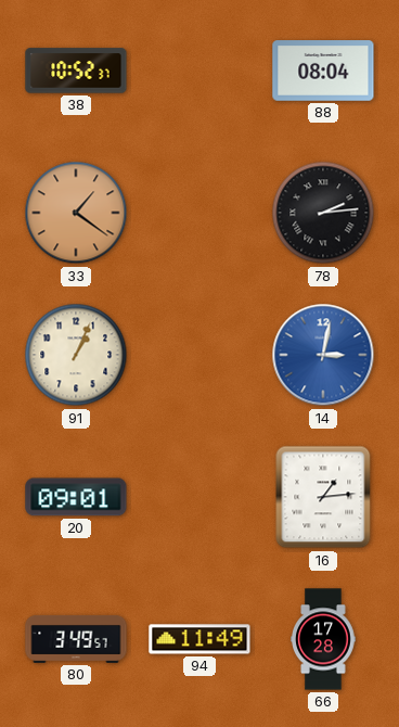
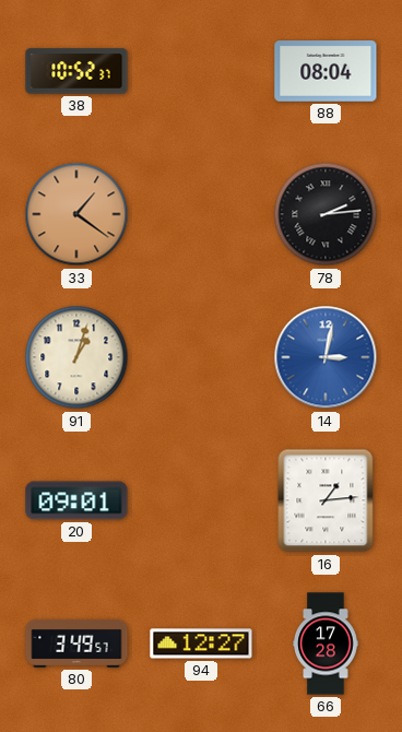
91: 1:04 -> 1:03
94: 11:49 -> 12:27
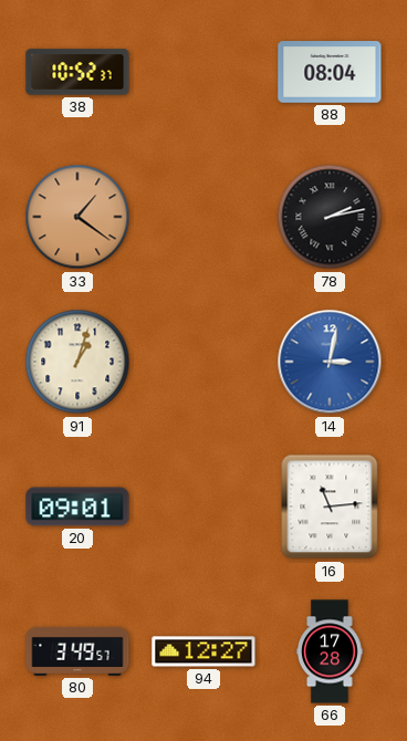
78: 2:14 -> 2:13
16: 1:14 -> 11:14
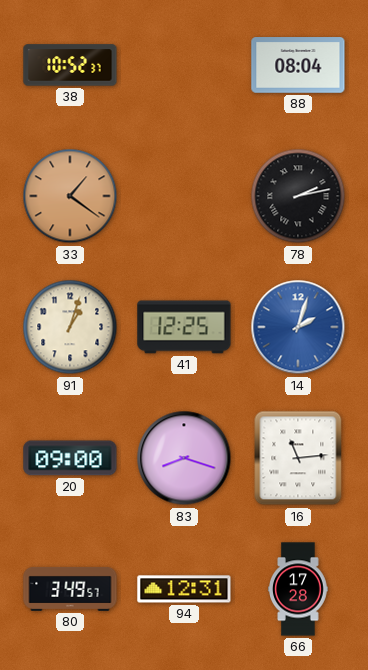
41: none -> 12:25
14: 3:02 -> 2:03
20: 09:01 -> 09:00
83: none -> 8:18
94: 12:27 -> 12:31
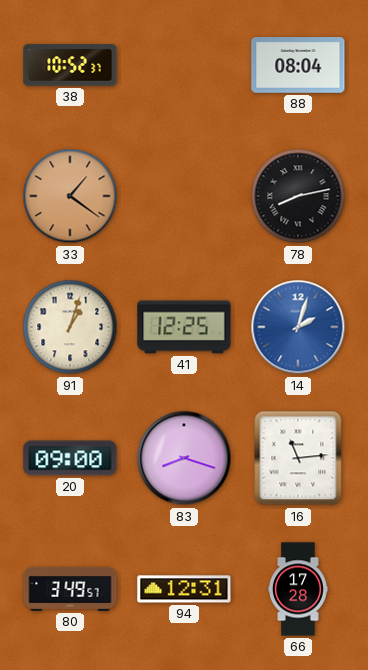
78: 2:13 -> 8:13
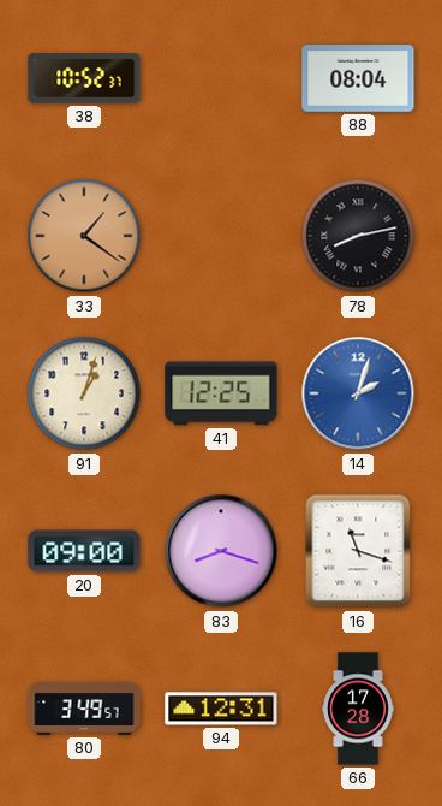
16: 11:14 -> 11:18
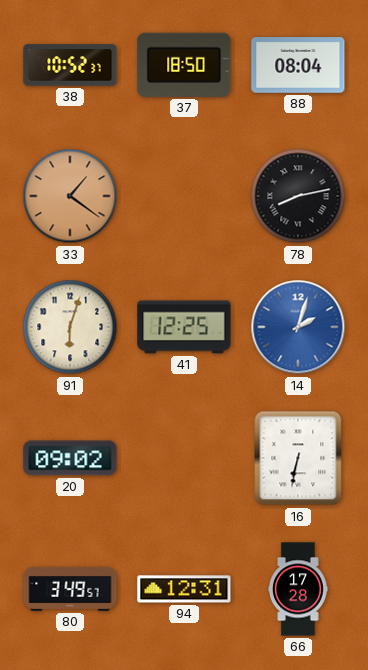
37: none -> 18:50
91: 1:03 -> 6:03
20: 09:00 -> 09:02
83: 8:18 -> none
16: 11:18 -> 6:32
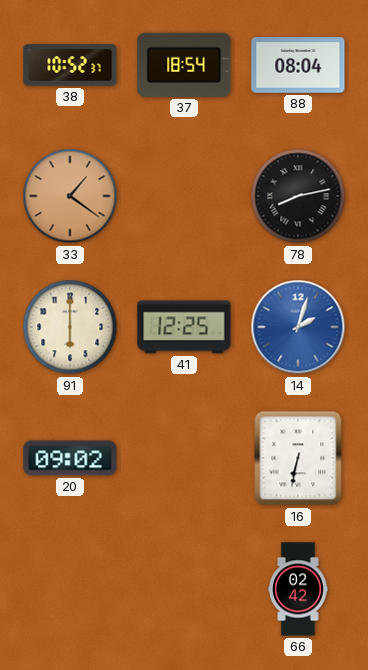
37: 18:50 -> 18:54
91: 6:03 -> 6:00
80: 3:49 -> none
94: 12:31 -> none
66: 17:28 -> 02:42
